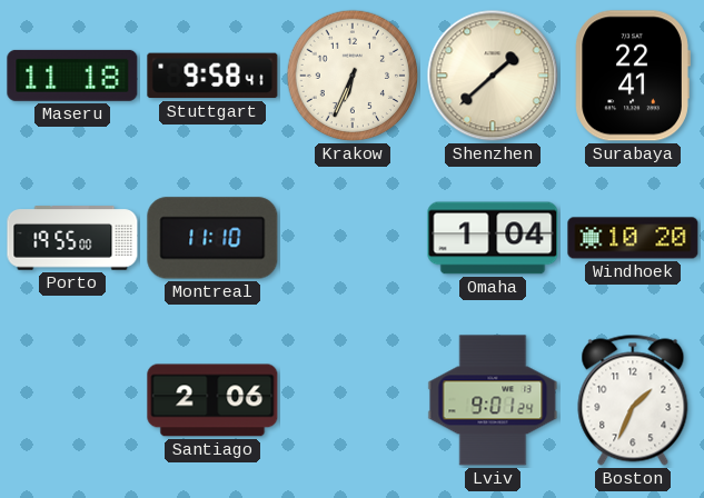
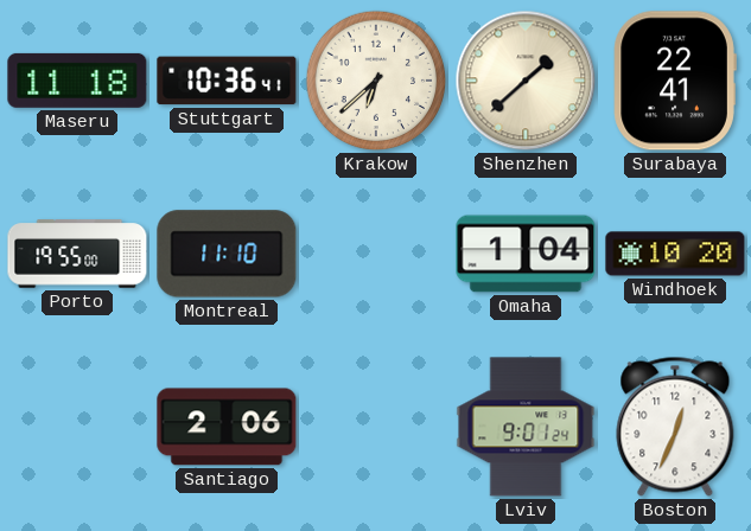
Stuttgart: 9:58 -> 10:36
Krakow: 6:34 -> 6:38
Boston: 1:34 -> 12:34
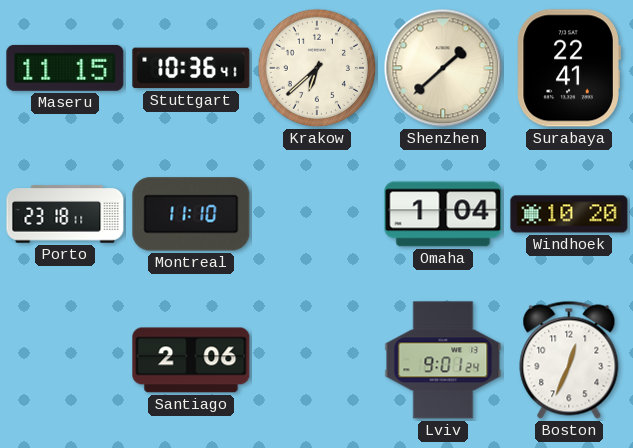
Maseru: 11:18 -> 11:15
Porto: 19:55 -> 23:18
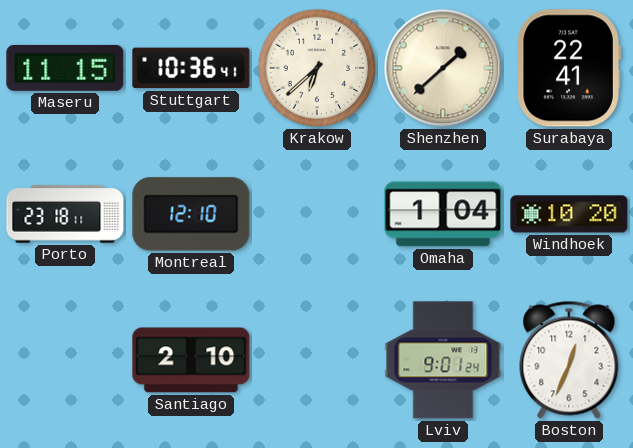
Montreal: 11:10 -> 12:10
Santiago: 2:06 -> 2:10
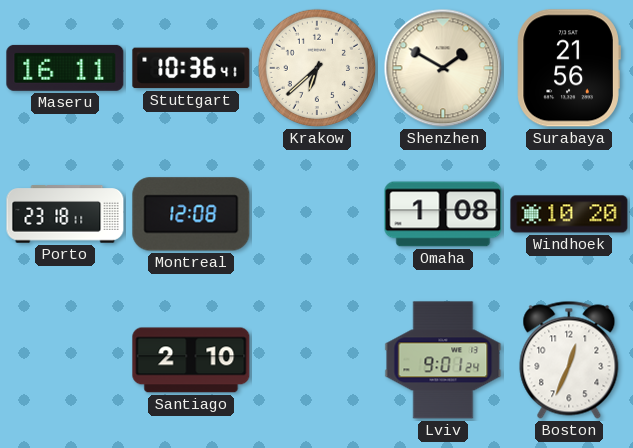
Maseru: 11:15 -> 16:11
Shenzhen: 1:38 -> 1:50
Surabaya: 22:41 -> 21:56
Montreal: 12:10 -> 12:08
Omaha: 1:04 -> 1:08
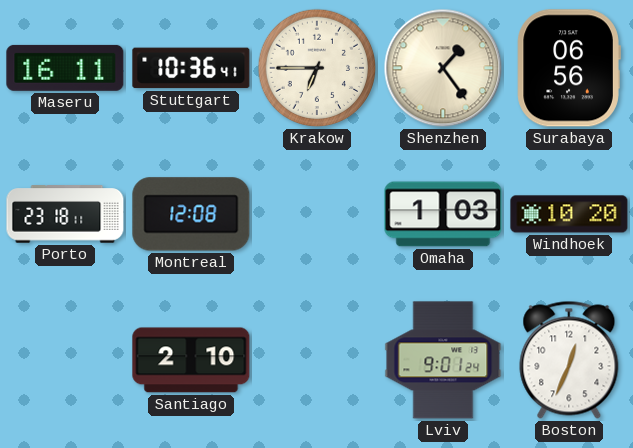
Krakow: 6:38 -> 6:45
Shenzhen: 1:50 -> 1:24
Surabaya: 21:56 -> 06:56
Omaha: 1:08 -> 1:03
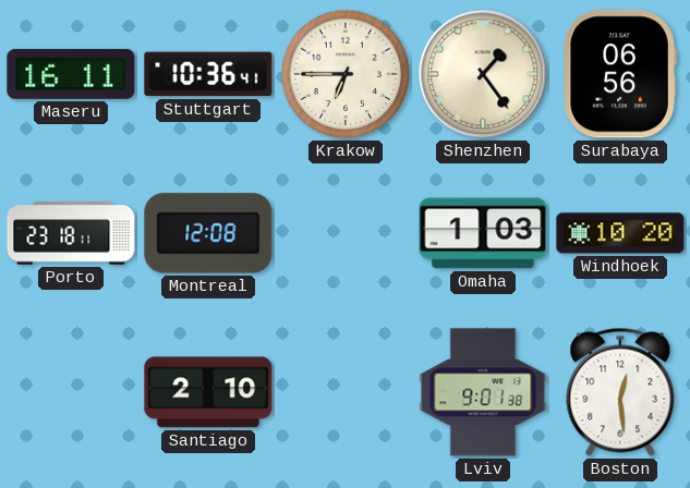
Lviv: 9:01:24 -> 9:01:38
Boston: 12:34 -> 12:29
